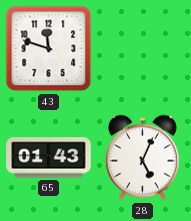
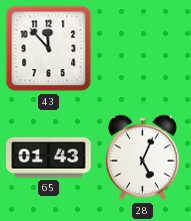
43: 11:48 -> 11:53
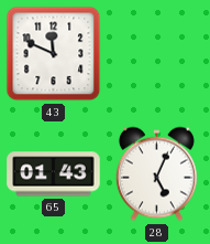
43: 11:53 -> 11:49
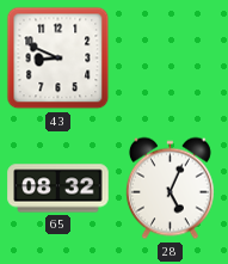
43: 11:49 -> 8:49
65: 01:43 -> 08:32
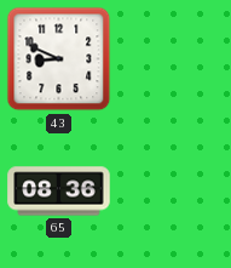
65: 08:32 -> 08:36
28: 5:04 -> none
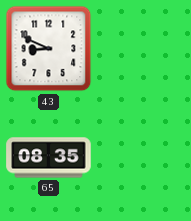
65: 08:36 -> 08:35
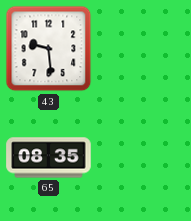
43: 8:49 -> 9:29
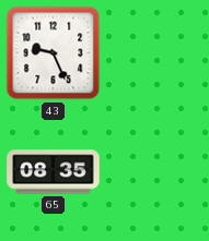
43: 9:29 -> 9:26
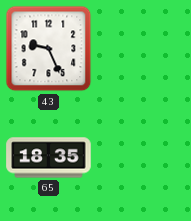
65: 08:35 -> 18:35
